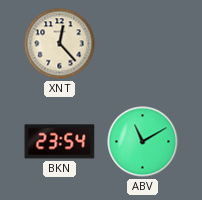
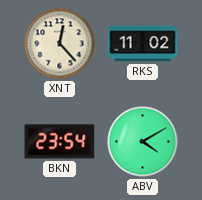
RKS: none -> 11:02
ABV: 11:10 -> 4:10
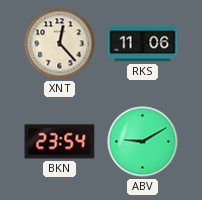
RKS: 11:02 -> 11:06
ABV: 4:10 -> 9:10
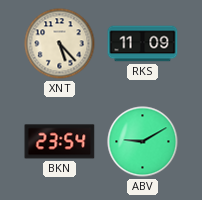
XNT: 12:23 -> 5:23
RKS: 11:06 -> 11:09
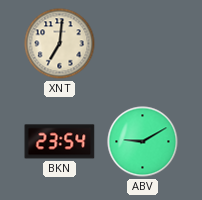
XNT: 5:23 -> 7:01
RKS: 11:09 -> none
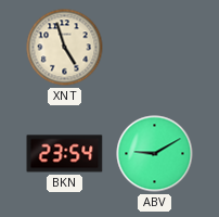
XNT: 7:01 -> 4:57
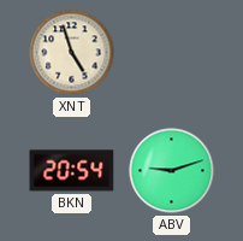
BKN: 23:54 -> 20:54
ABV: 9:10 -> 9:12
